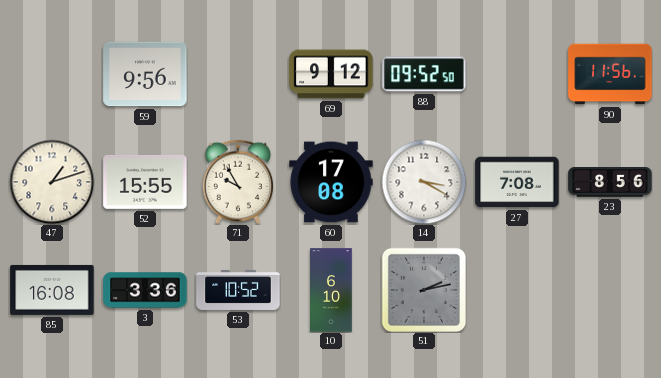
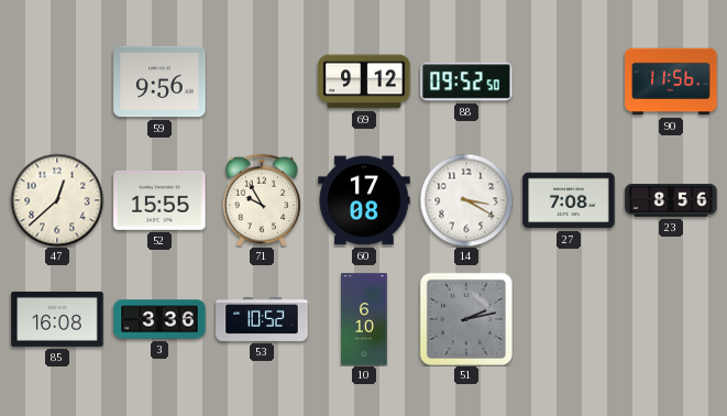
47: 1:12 -> 12:38
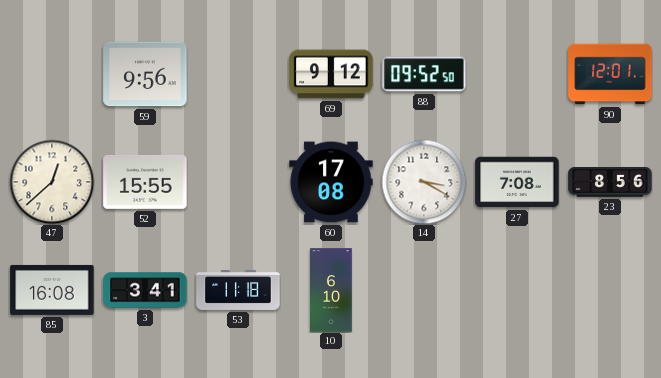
90: 11:56 -> 12:01
71: 9:55 -> none
3: 3:36 -> 3:41
53: 10:52 -> 11:18
51: 2:13 -> none
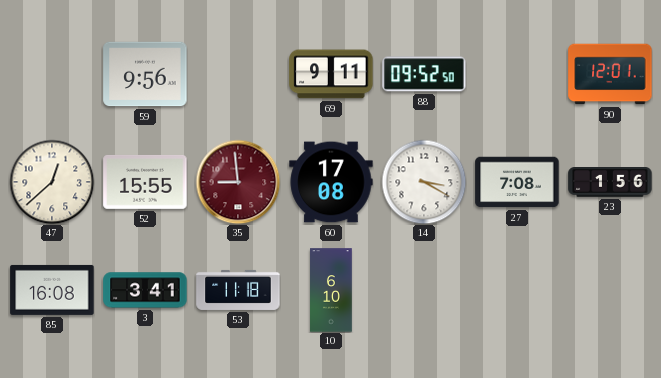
69: 9:12 -> 9:11
35: none -> 8:59
23: 8:56 -> 1:56
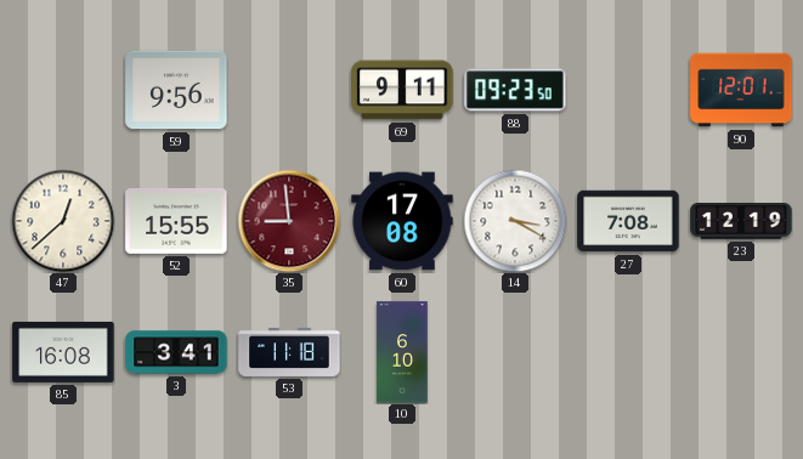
88: 09:52 -> 09:23
23: 1:56 -> 12:19
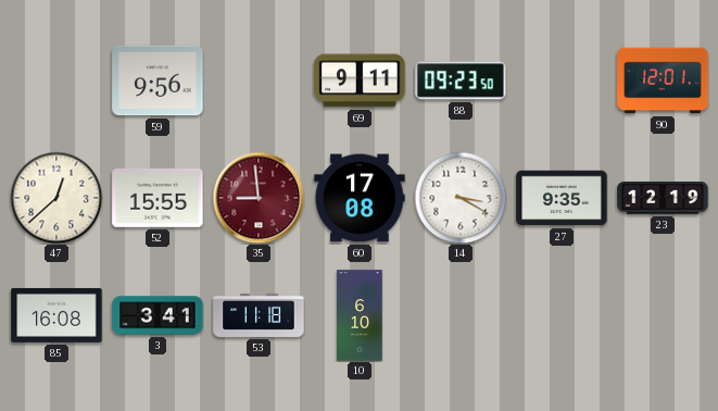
27: 7:08 -> 9:35
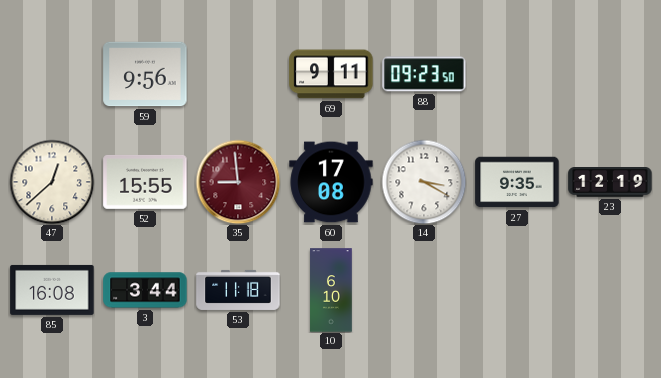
90: 12:01 -> none
3: 3:41 -> 3:44
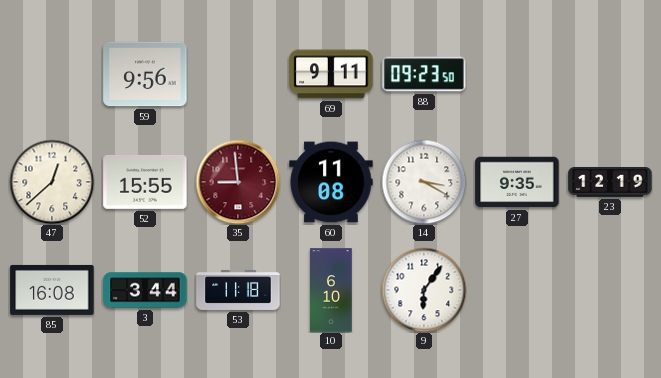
60: 17:08 -> 11:08
9: none -> 6:06
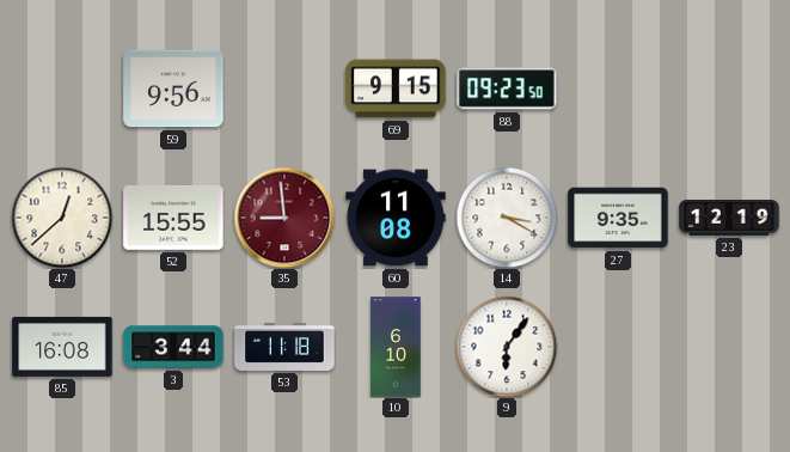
69: 9:11 -> 9:15
